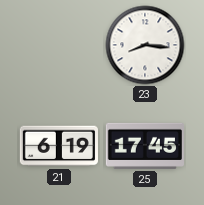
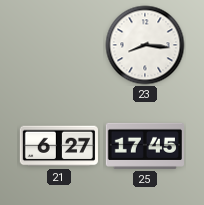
21: 6:19 -> 6:27
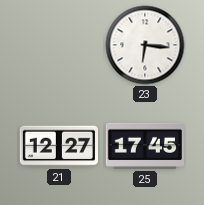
23: 8:16 -> 6:16
21: 6:27 -> 12:27
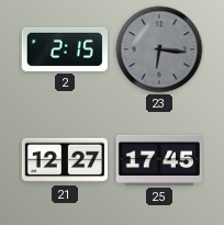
2: none -> 2:15
23 dial: white -> grey
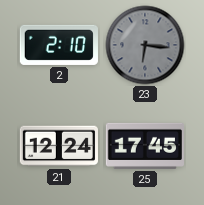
2: 2:15 -> 2:10
21: 12:27 -> 12:24
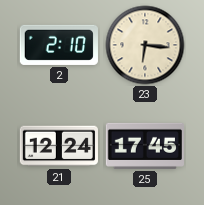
23 dial: grey -> cream
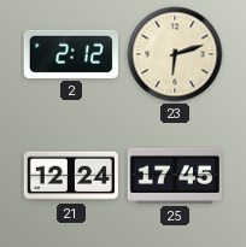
2: 2:10 -> 2:12
23: 6:16 -> 6:12
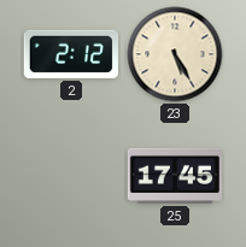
23: 6:12 -> 5:25
21: 12:24 -> none
